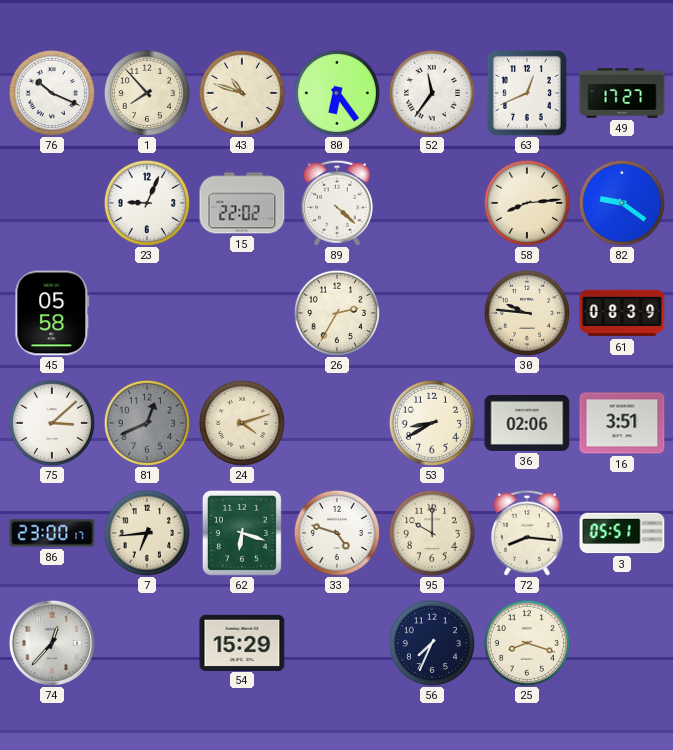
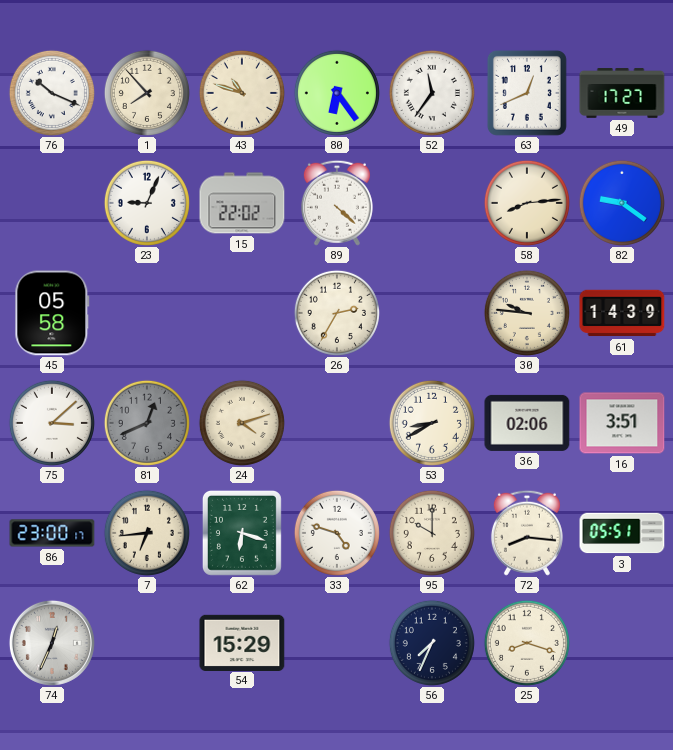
61: 08:39 -> 14:39
74: 12:37 -> 12:34
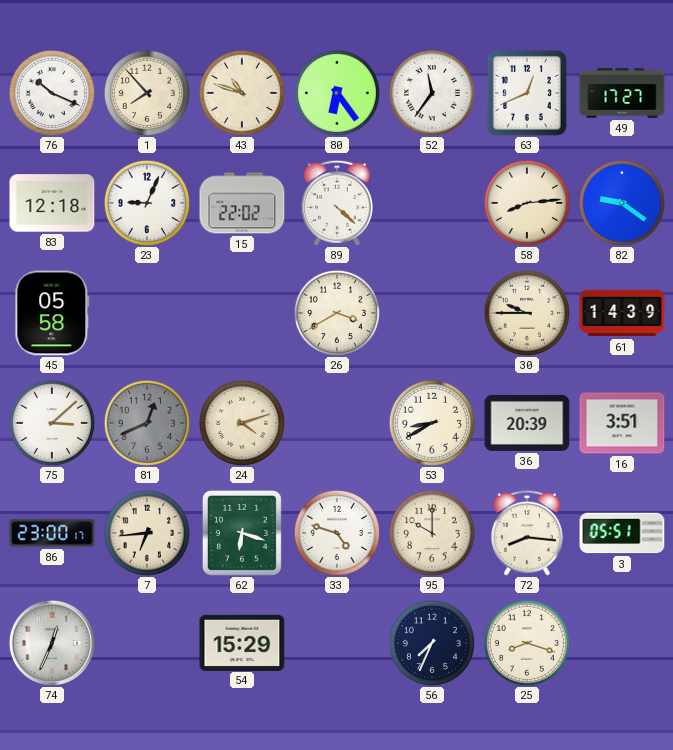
83: none -> 12:18
26: 2:35 -> 3:40
30: 9:46 -> 9:45
36: 02:06 -> 20:39
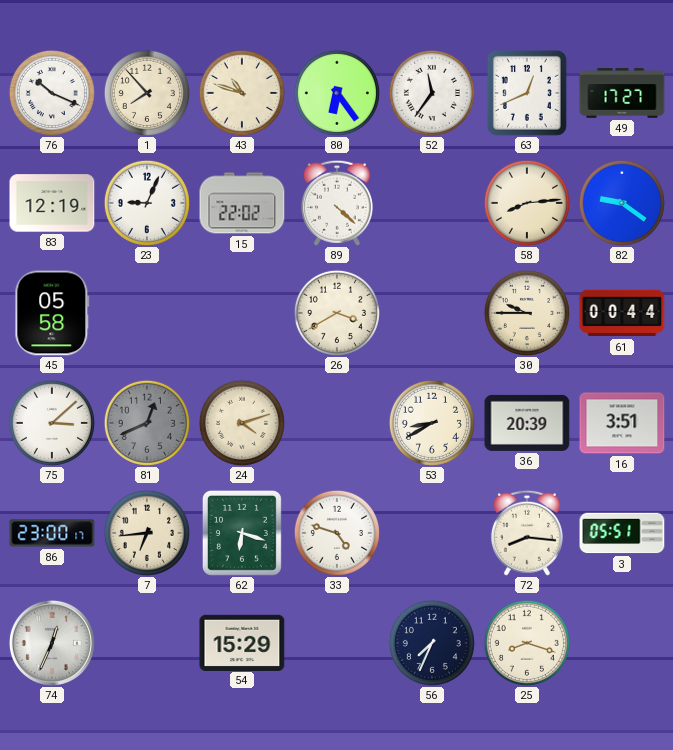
83: 12:18 -> 12:19
61: 14:39 -> 00:44
95: 10:00 -> none
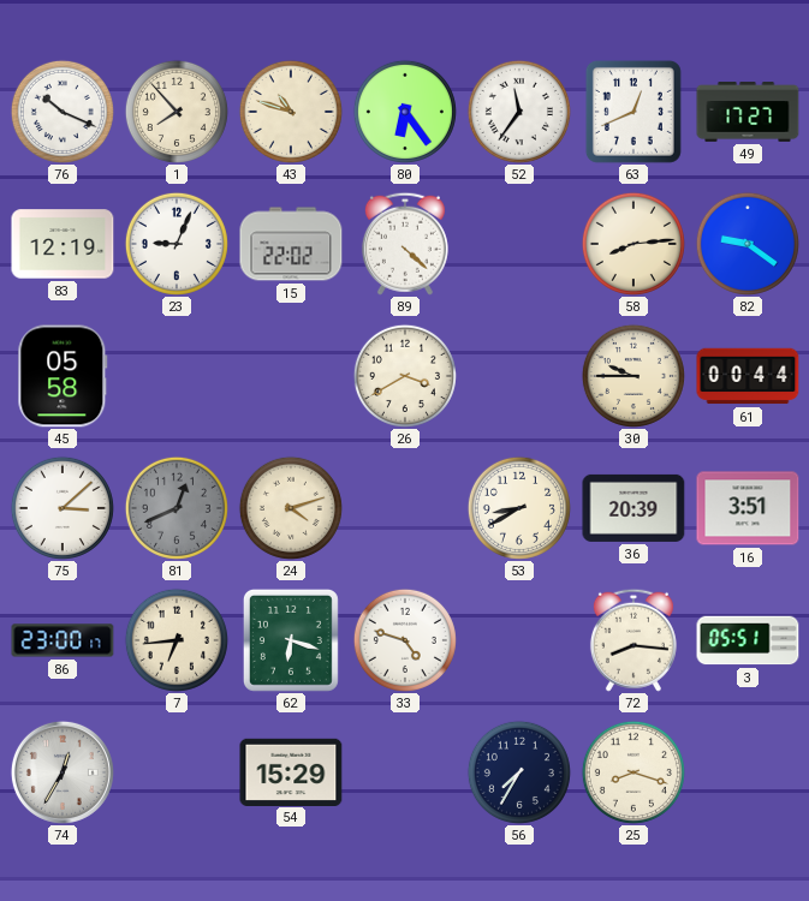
74: 12:34 -> 12:35
56: 7:34 -> 7:35
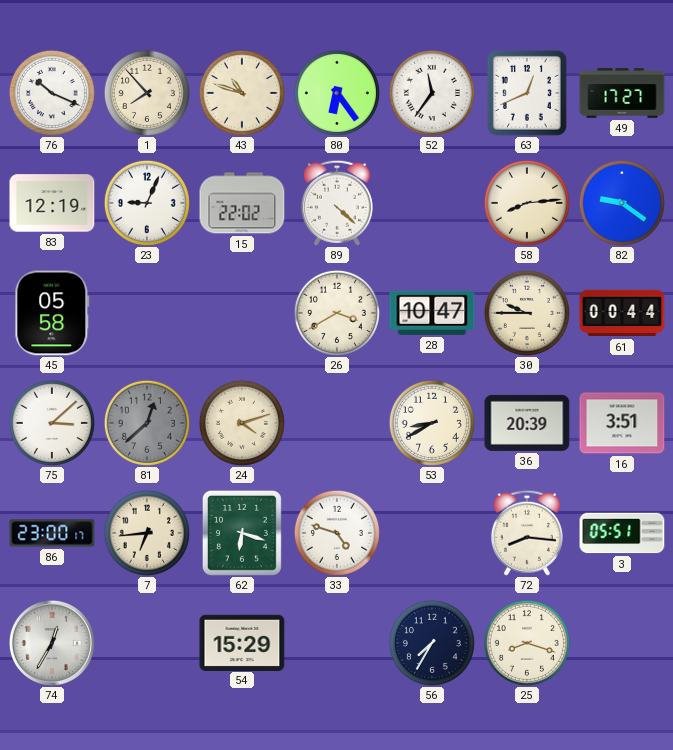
28: none -> 10:47
81: 12:41 -> 12:38
